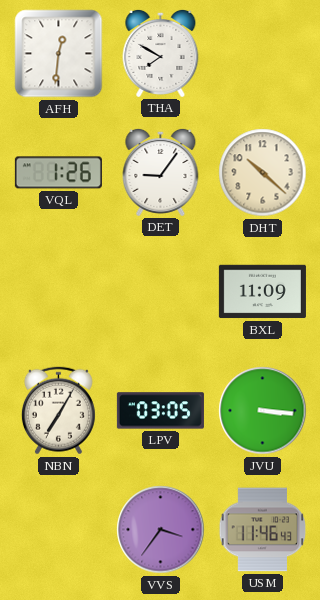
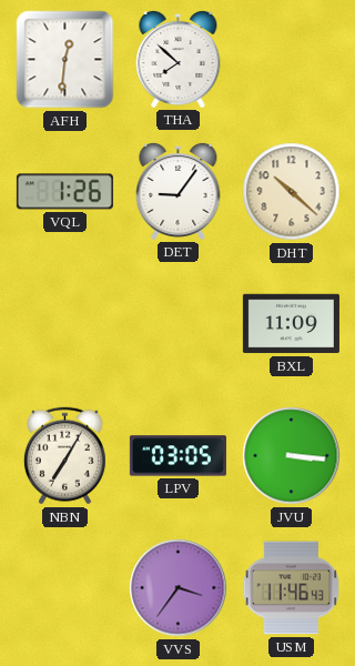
THA: 7:50 -> 7:52
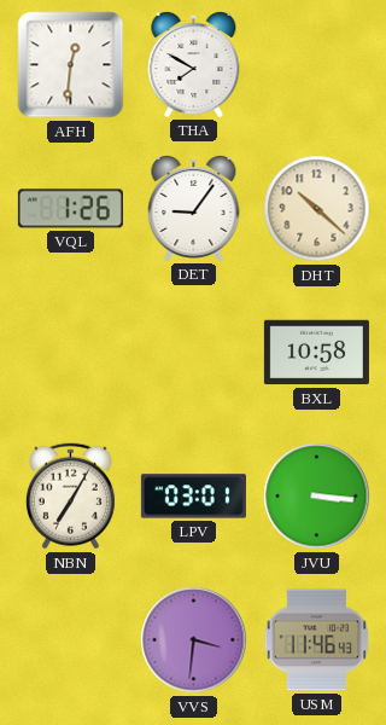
THA: 7:52 -> 7:50
BXL: 11:09 -> 10:58
LPV: 03:05 -> 03:01
VVS: 3:36 -> 3:31
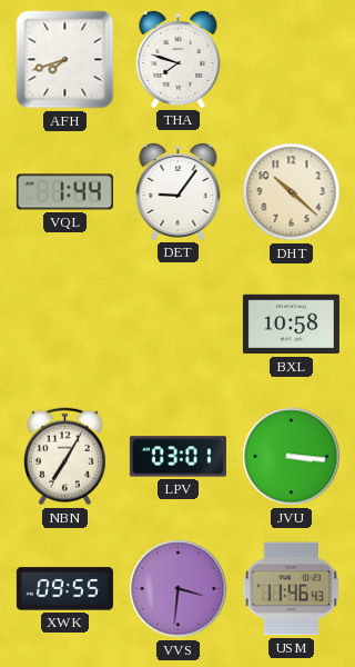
AFH: 12:31 -> 7:42
THA: 7:50 -> 7:48
VQL: 1:26 -> 1:44
XWK: none -> 09:55
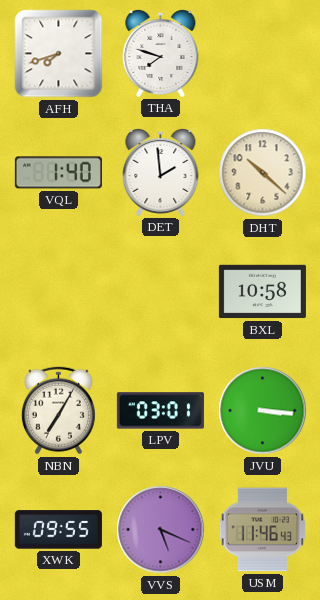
VQL: 1:44 -> 1:40
DET: 9:06 -> 1:59
VVS: 3:31 -> 5:19
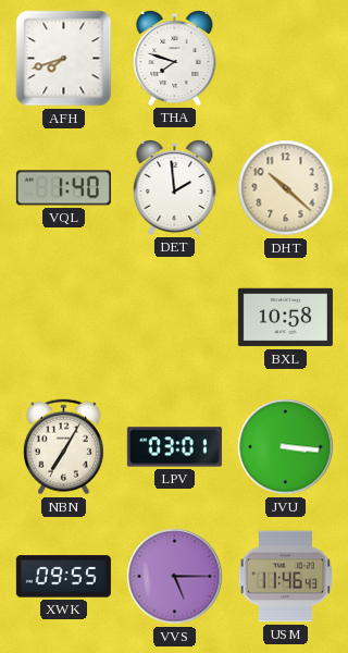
VVS: 5:19 -> 5:15
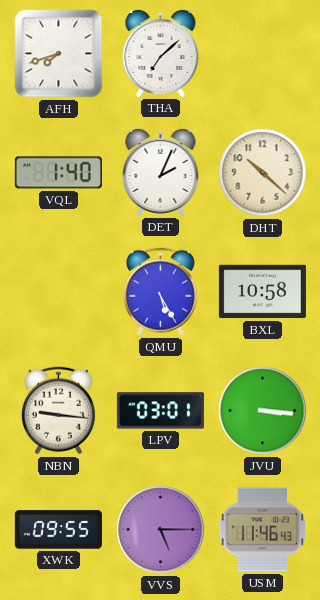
THA: 7:48 -> 7:08
DET: 1:59 -> 2:04
QMU: none -> 5:25
NBN: 7:05 -> 9:16
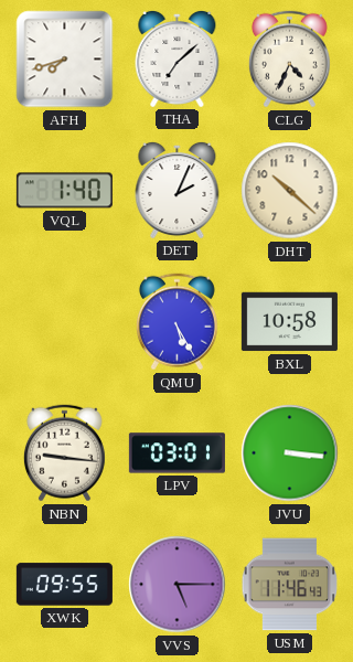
CLG: none -> 4:34
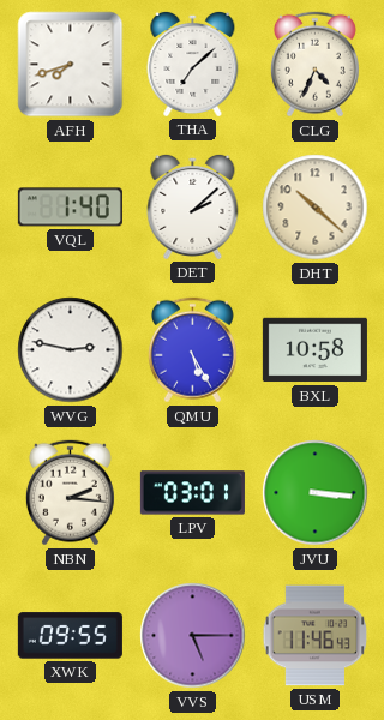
DET: 2:04 -> 2:08
WVG: none -> 2:47
NBN: 9:16 -> 2:16
